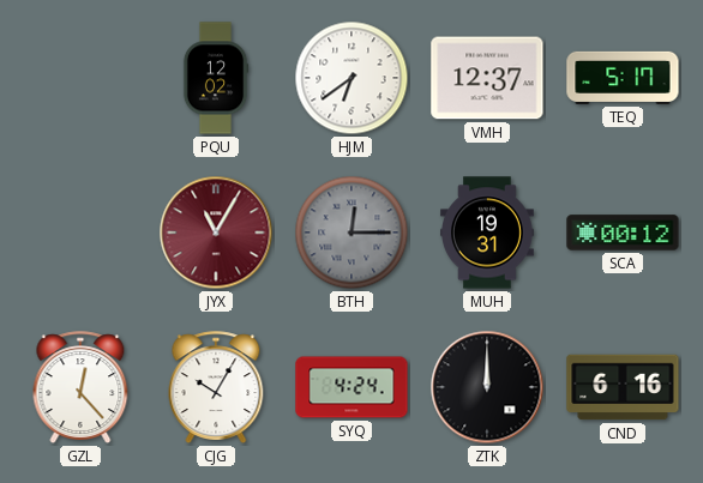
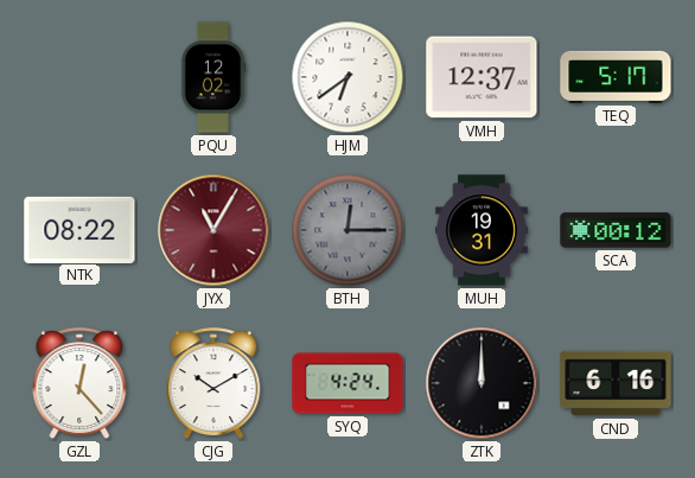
NTK: none -> 08:22
CJG: 10:05 -> 10:10
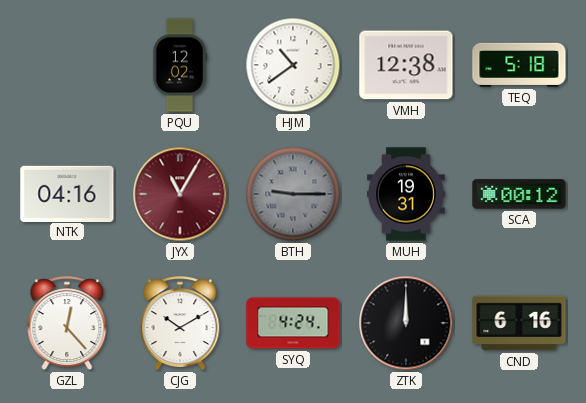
HJM: 6:39 -> 10:39
VMH: 12:37 -> 12:38
TEQ: 5:17 -> 5:18
NTK: 08:22 -> 04:16
BTH: 12:15 -> 9:15
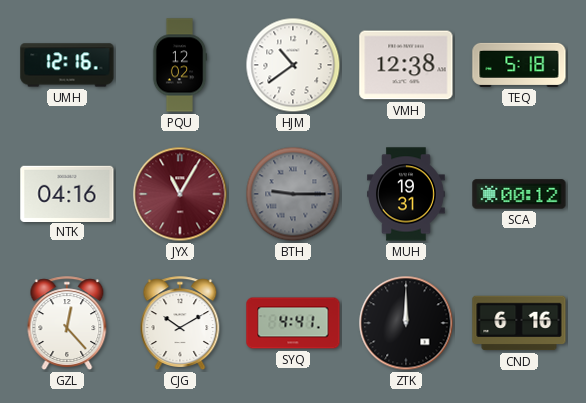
UMH: none -> 12:16
SYQ: 4:24 -> 4:41
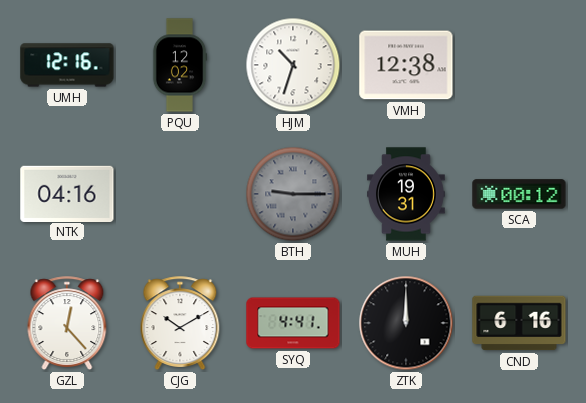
HJM: 10:39 -> 10:33
TEQ: 5:18 -> none
JYX: 11:05 -> none
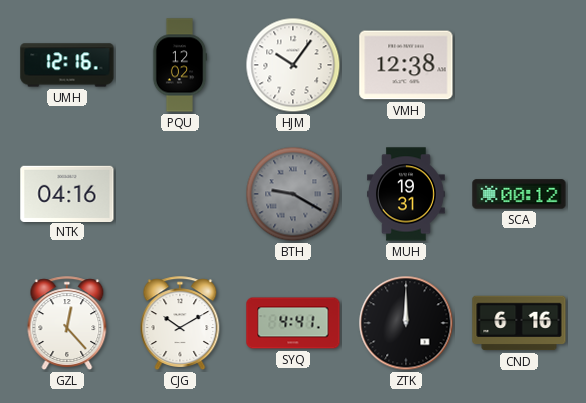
HJM: 10:33 -> 10:06
BTH: 9:15 -> 9:20
